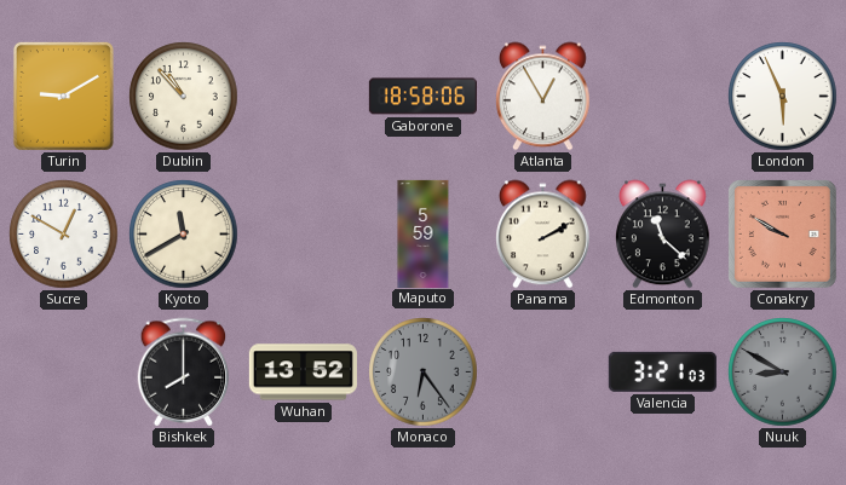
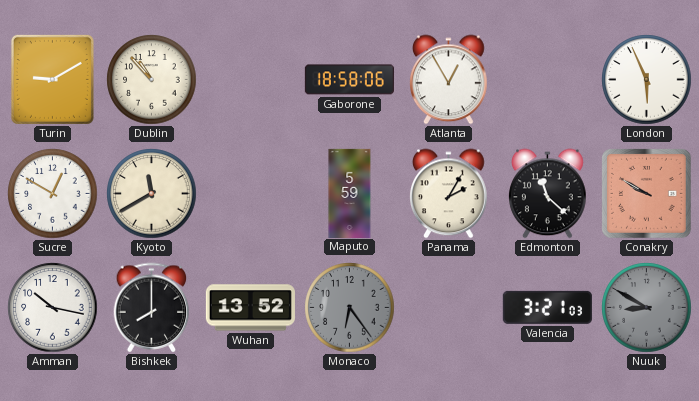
Panama: 2:10 -> 2:05
Amman: none -> 10:17
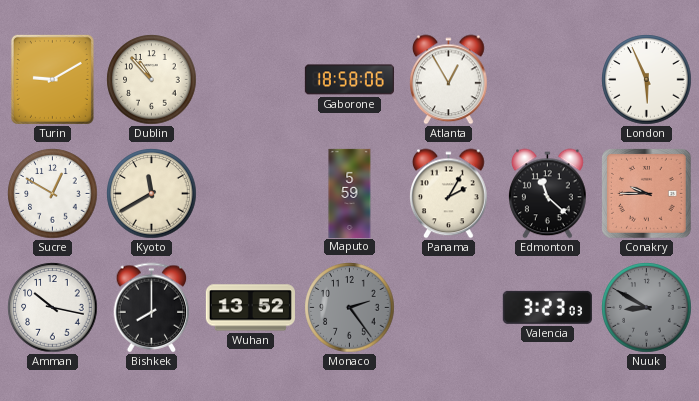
Conakry: 9:50 -> 9:45
Monaco: 6:24 -> 2:24
Valencia: 3:21 -> 3:23
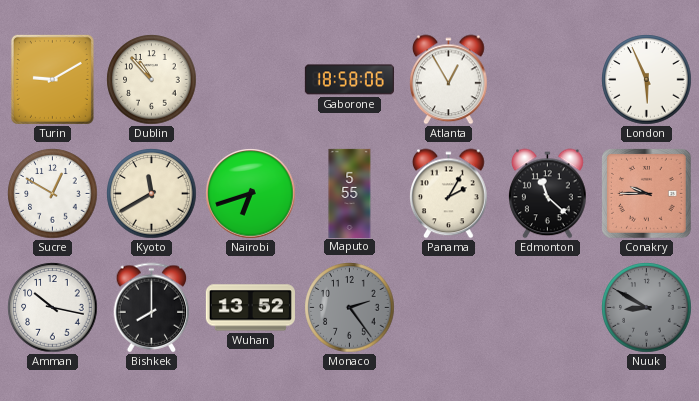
Nairobi: none -> 6:42
Maputo: 5:59 -> 5:55
Valencia: 3:23 -> none
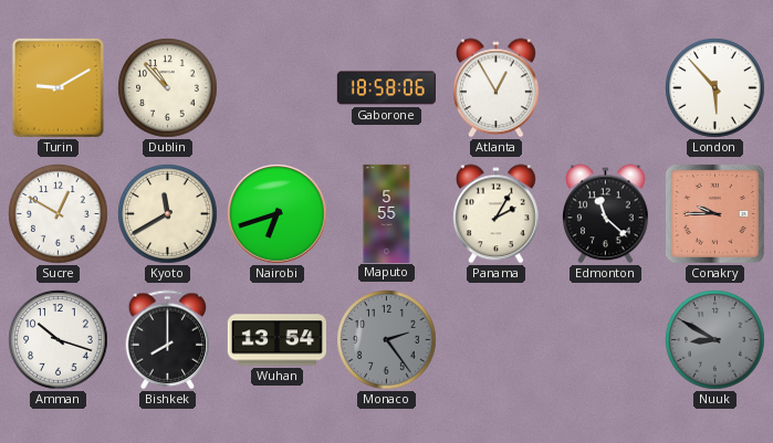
London: 5:56 -> 5:53
Amman: 10:17 -> 10:18
Wuhan: 13:52 -> 13:54
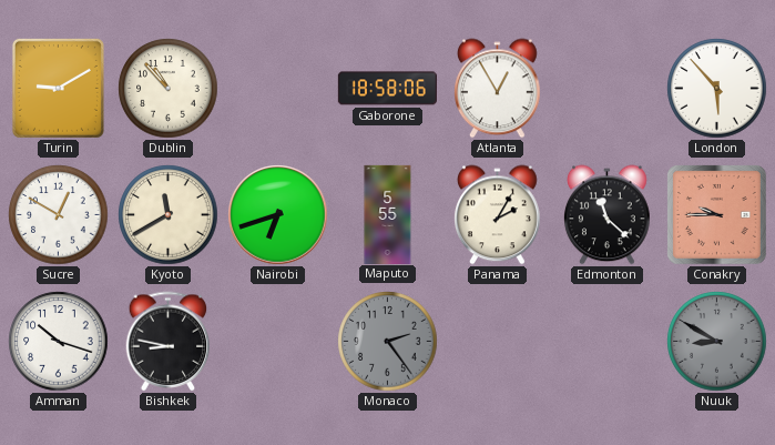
Bishkek: 8:00 -> 8:47
Wuhan: 13:54 -> none
